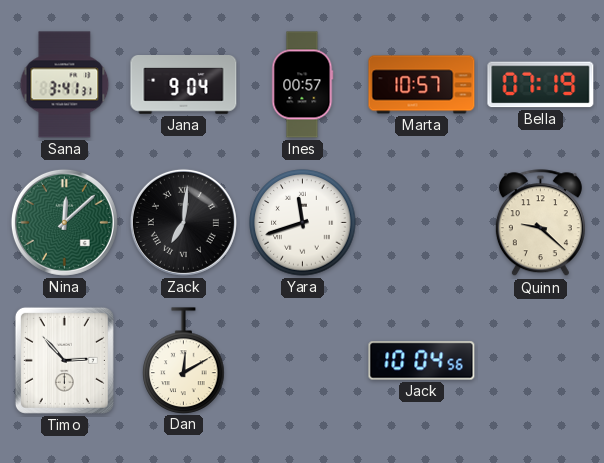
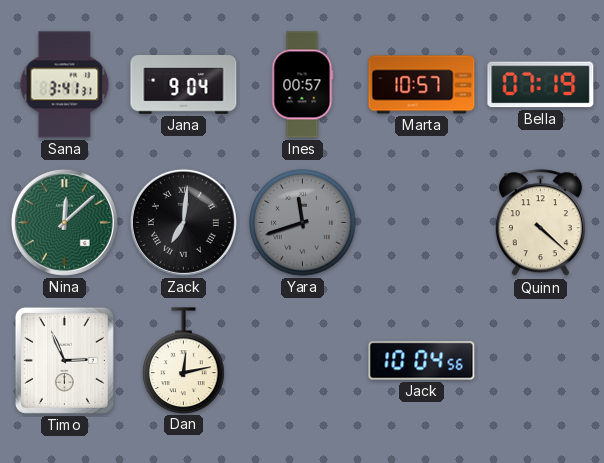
Yara dial: white -> grey
Quinn: 9:22 -> 4:22
Timo: 2:53 -> 2:56
Dan: 12:10 -> 12:13
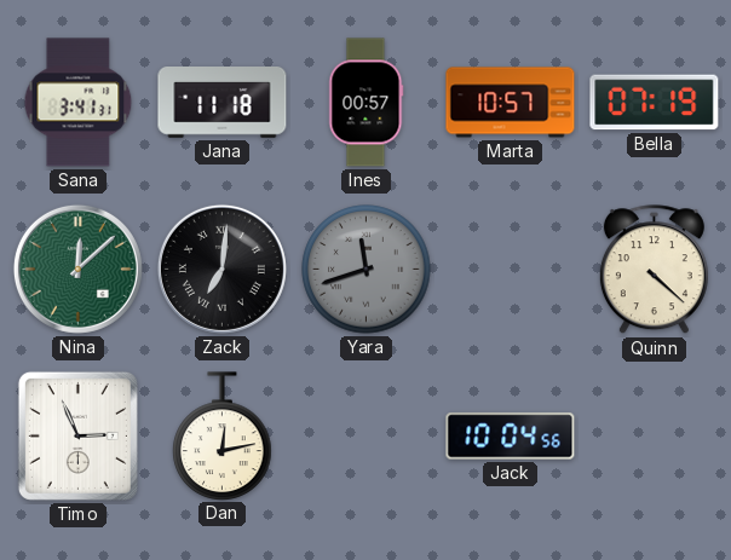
Jana: 9:04 -> 11:18
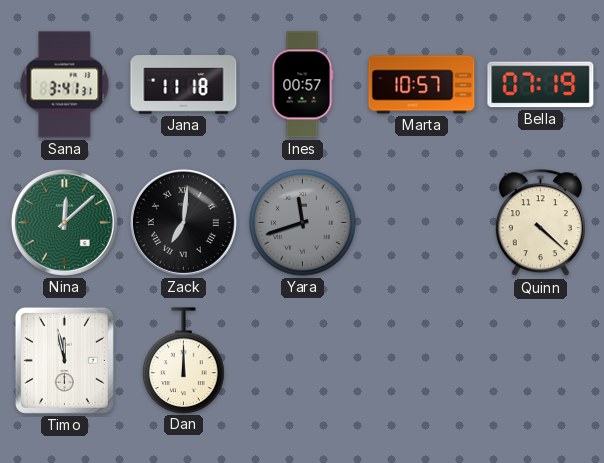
Timo: 2:56 -> 11:58
Dan: 12:13 -> 12:00
Jack: 10:04 -> none
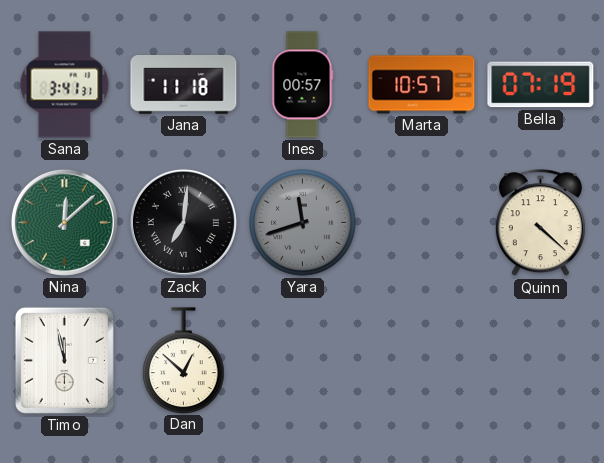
Dan: 12:00 -> 12:52
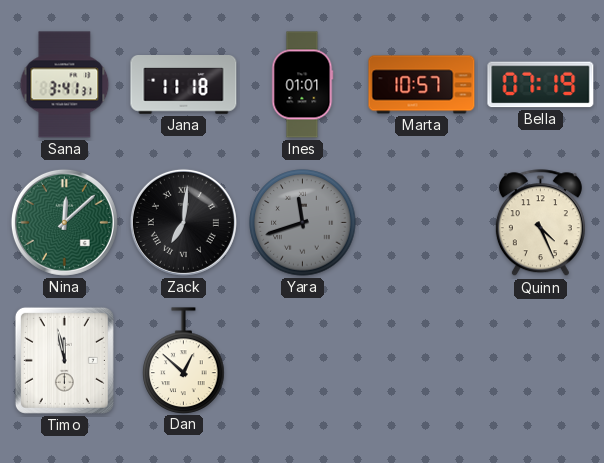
Ines: 00:57 -> 01:01
Quinn: 4:22 -> 4:26
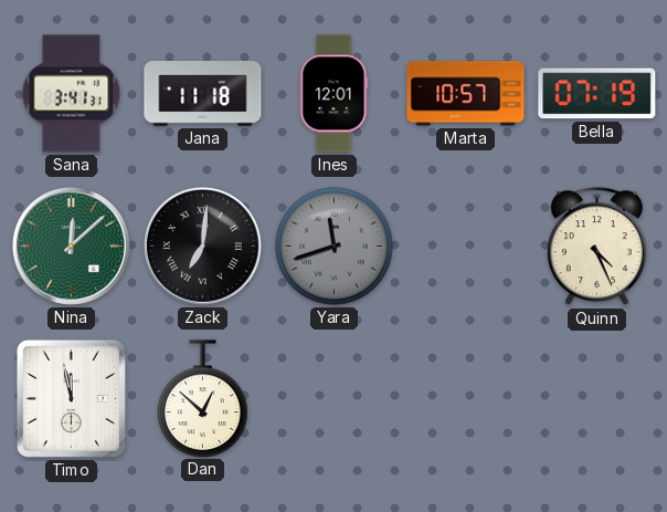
Ines: 01:01 -> 12:01
